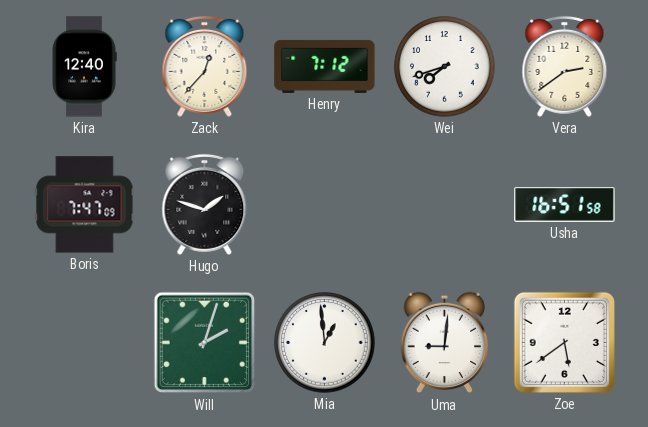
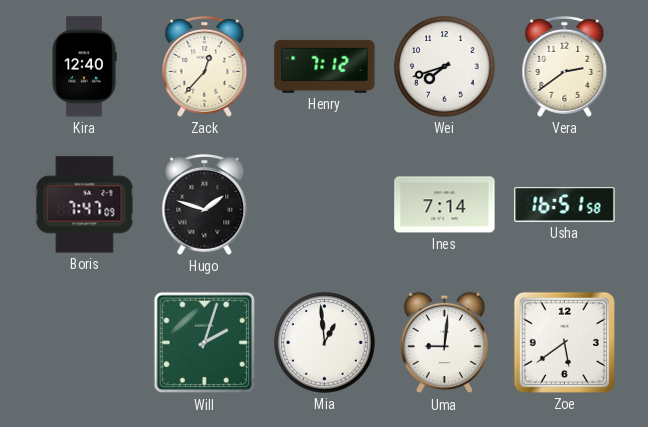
Ines: none -> 7:14
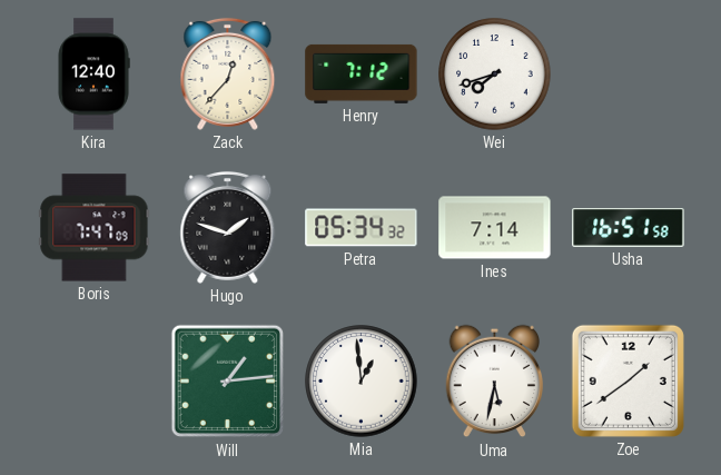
Vera: 2:39 -> none
Petra: none -> 05:34
Will: 2:03 -> 1:14
Uma: 9:01 -> 5:32
Zoe: 5:39 -> 1:39
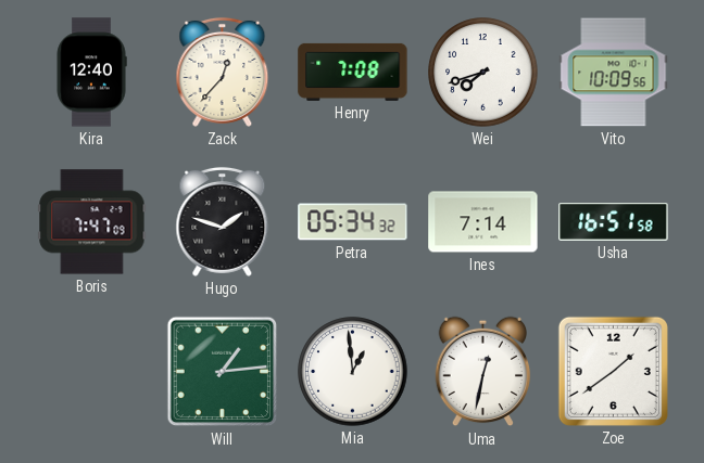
Henry: 7:12 -> 7:08
Vito: none -> 10:09
Uma: 5:32 -> 12:32
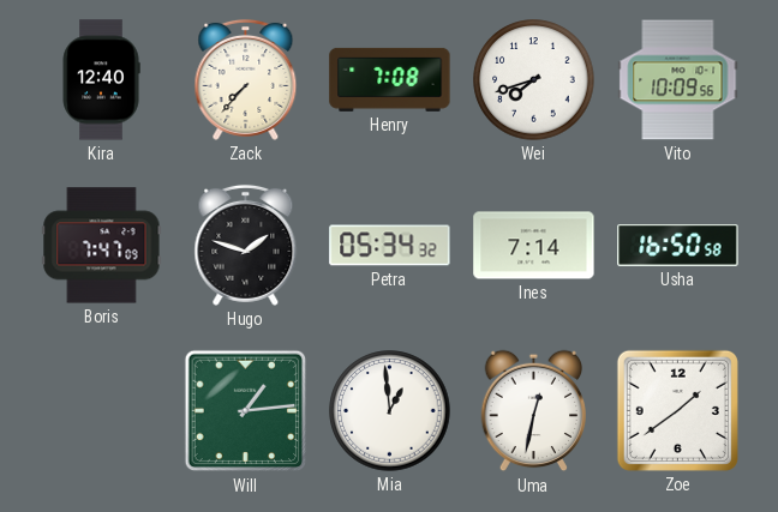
Zack: 12:37 -> 7:37
Usha: 16:51 -> 16:50
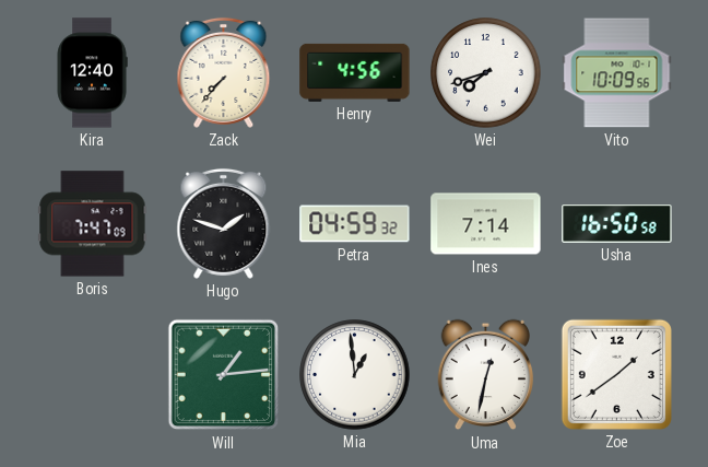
Henry: 7:08 -> 4:56
Petra: 05:34 -> 04:59
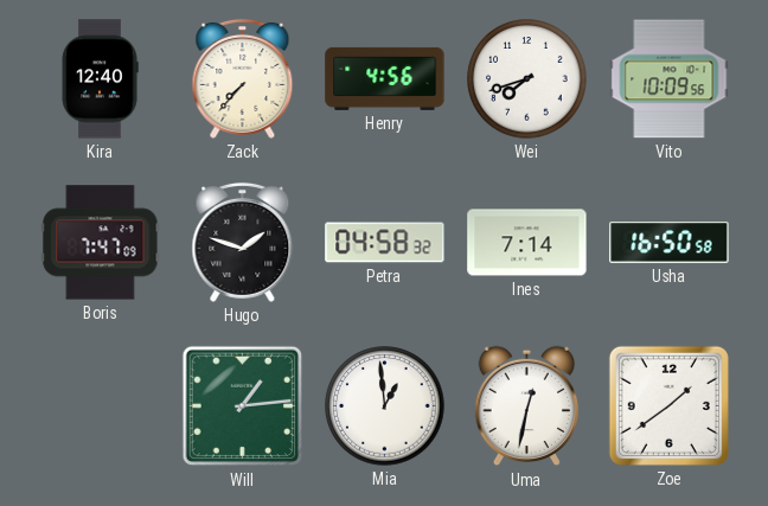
Petra: 04:59 -> 04:58
